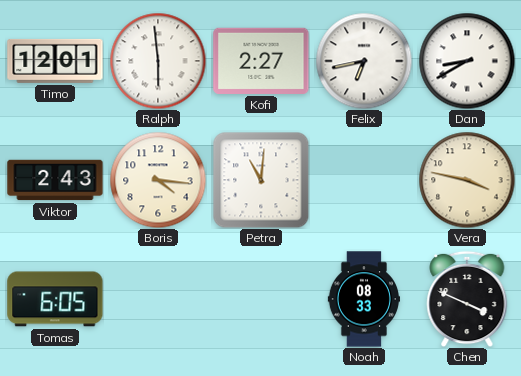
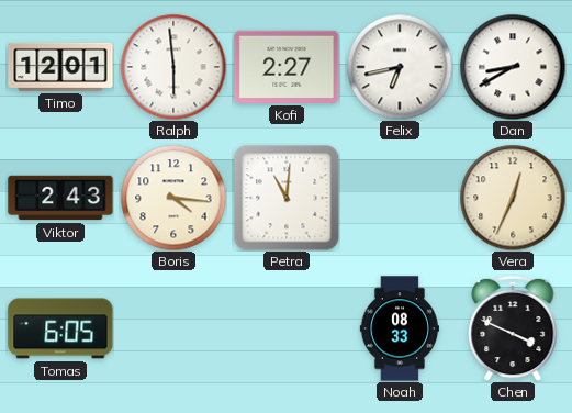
Vera: 3:47 -> 12:34
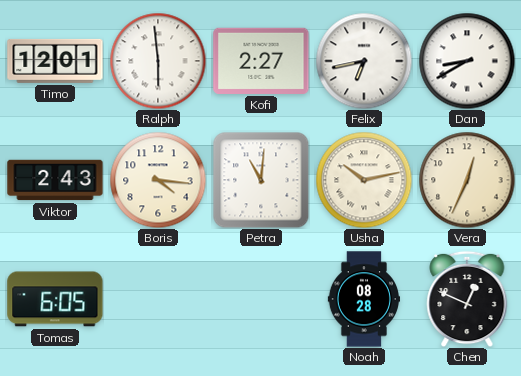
Usha: none -> 10:13
Noah: 08:33 -> 08:28
Chen: 3:49 -> 12:49
